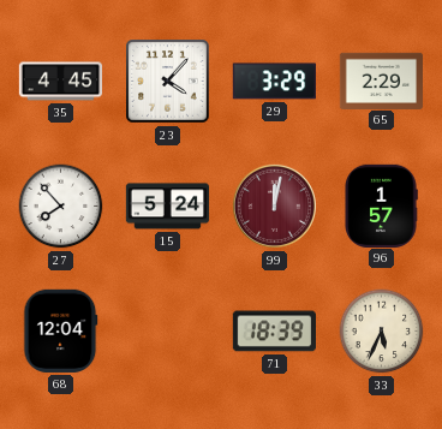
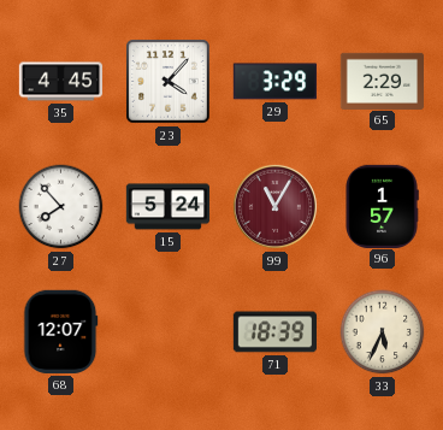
99: 12:02 -> 11:05
68: 12:04 -> 12:07
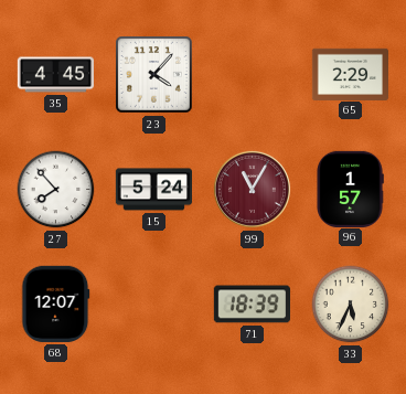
29: 3:29 -> none
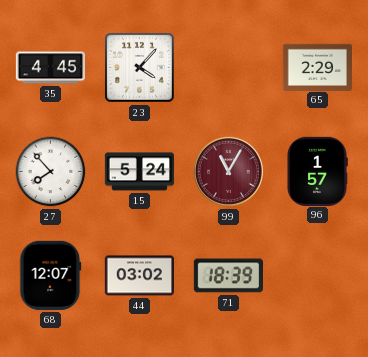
44: none -> 03:02
33: 5:34 -> none
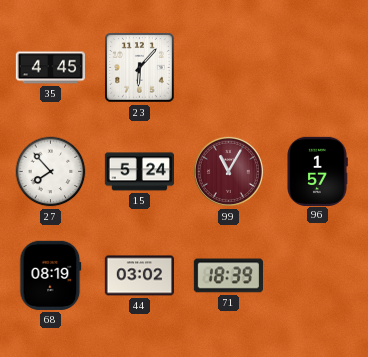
23: 4:07 -> 6:07
65: 2:29 -> none
68: 12:07 -> 08:19
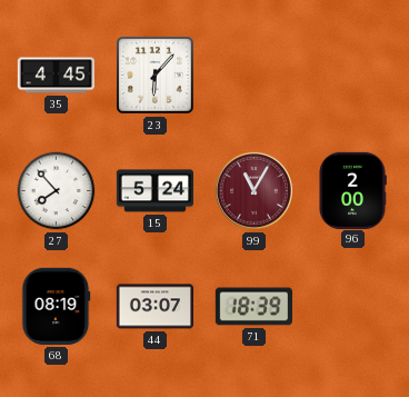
96: 1:57 -> 2:00
44: 03:02 -> 03:07
